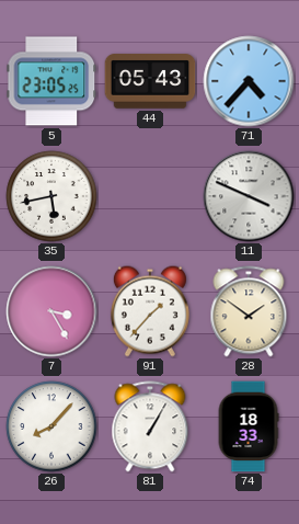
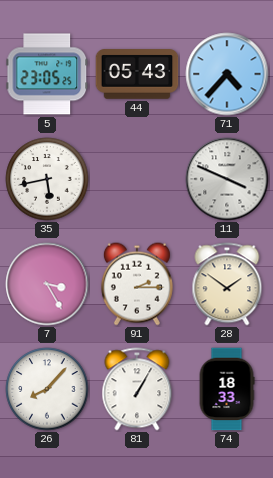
91: 1:37 -> 2:15
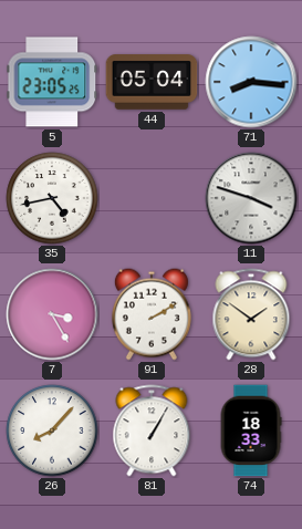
44: 05:43 -> 05:04
71: 4:37 -> 8:16
35: 5:43 -> 4:43
11: 3:49 -> 3:48
91: 2:15 -> 2:10
